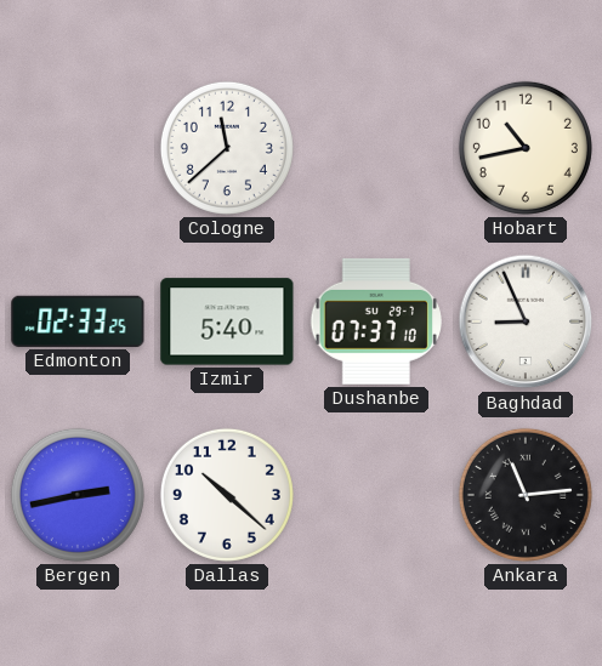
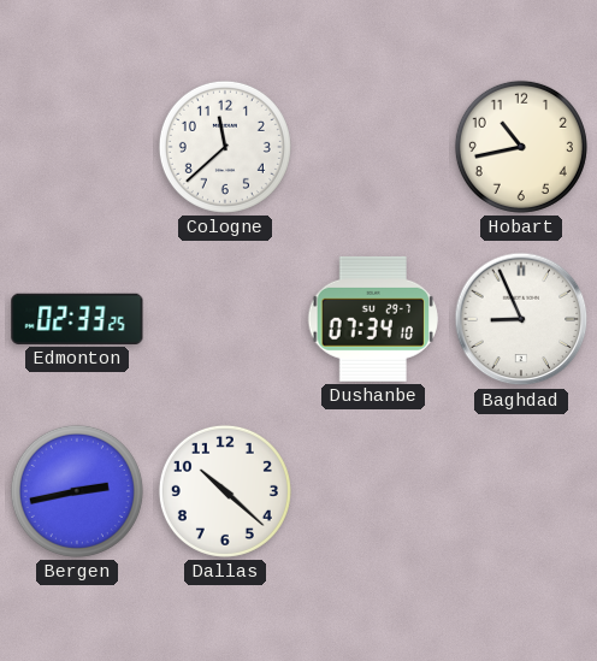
Izmir: 5:40 -> none
Dushanbe: 07:37 -> 07:34
Ankara: 11:14 -> none
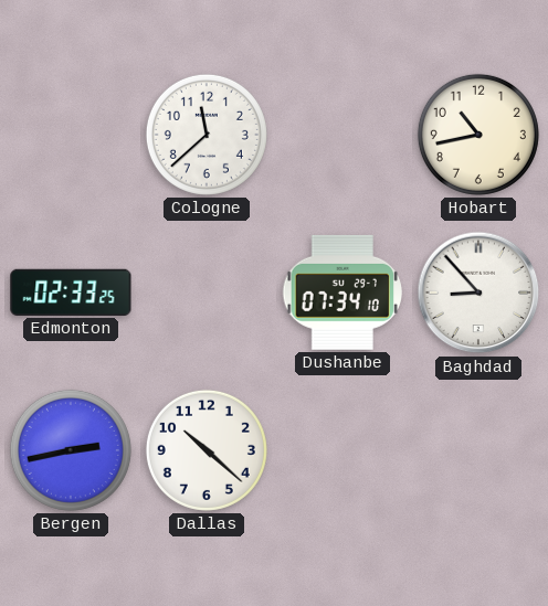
Baghdad: 8:56 -> 8:53
